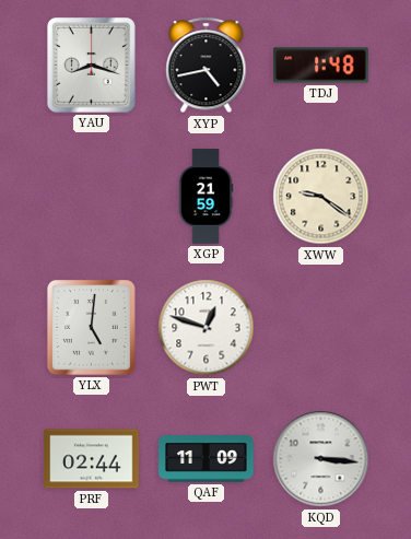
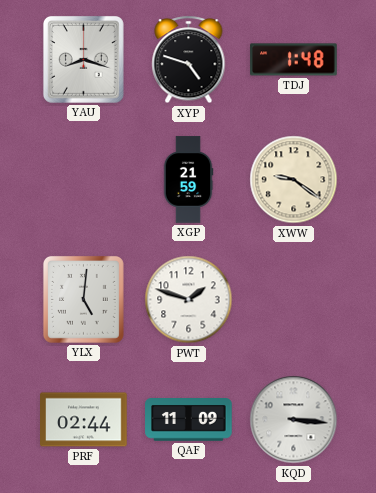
XYP: 4:43 -> 4:48
PWT: 12:48 -> 1:48
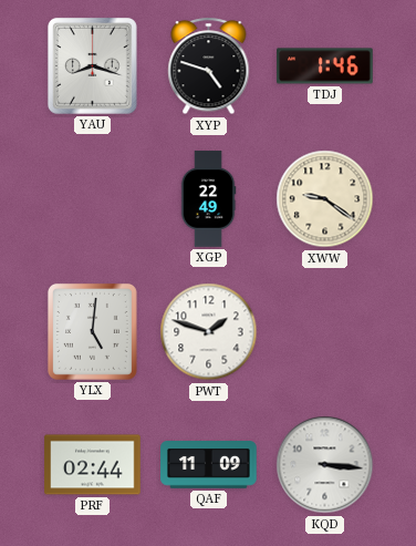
TDJ: 1:48 -> 1:46
XGP: 21:59 -> 22:49
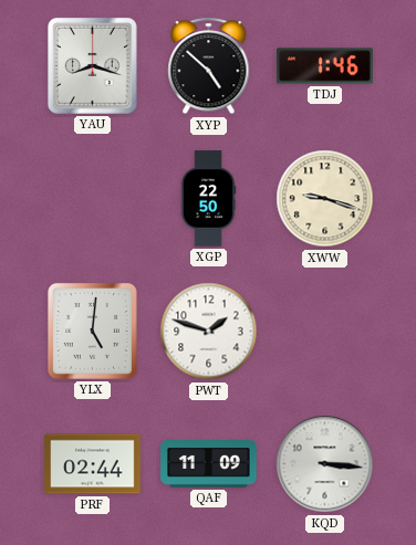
XYP: 4:48 -> 4:52
XGP: 22:49 -> 22:50
XWW: 9:21 -> 9:18
